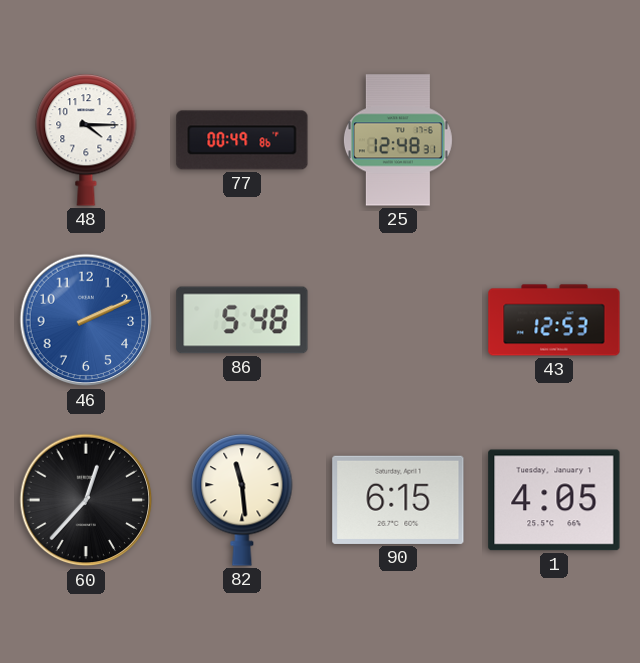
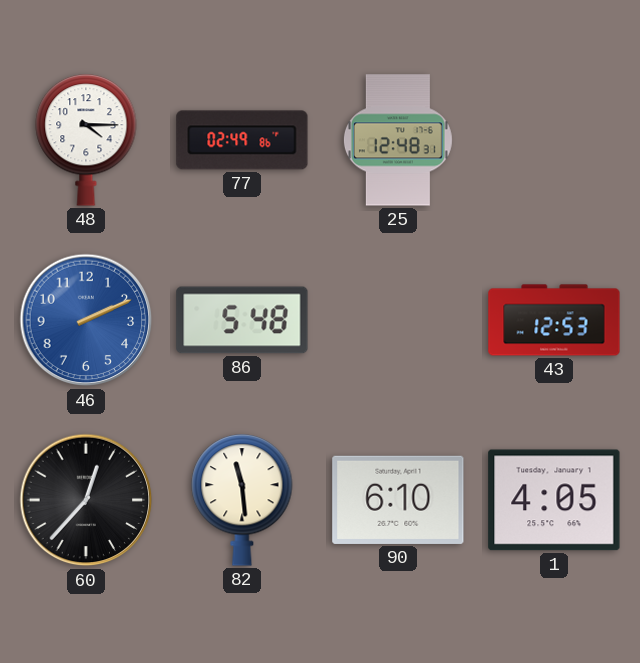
77: 00:49 -> 02:49
90: 6:15 -> 6:10
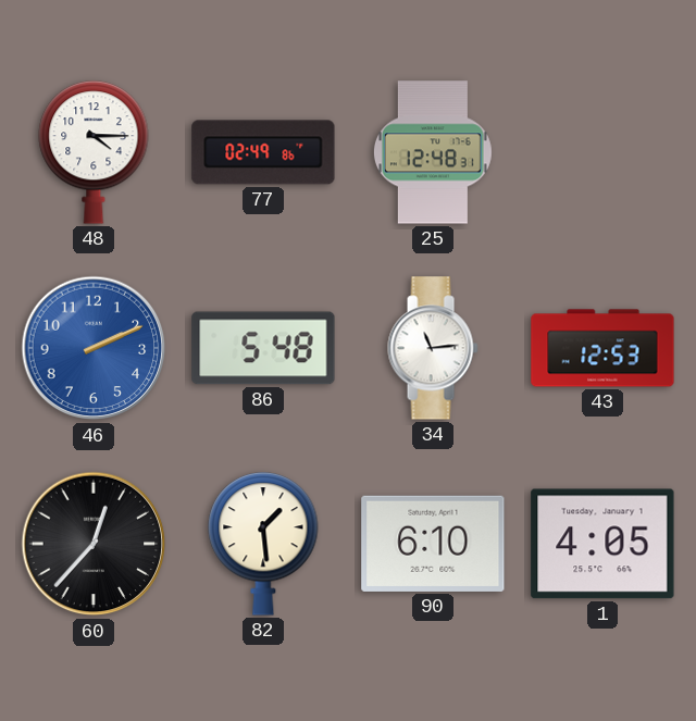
34: none -> 11:14
82: 11:29 -> 1:29
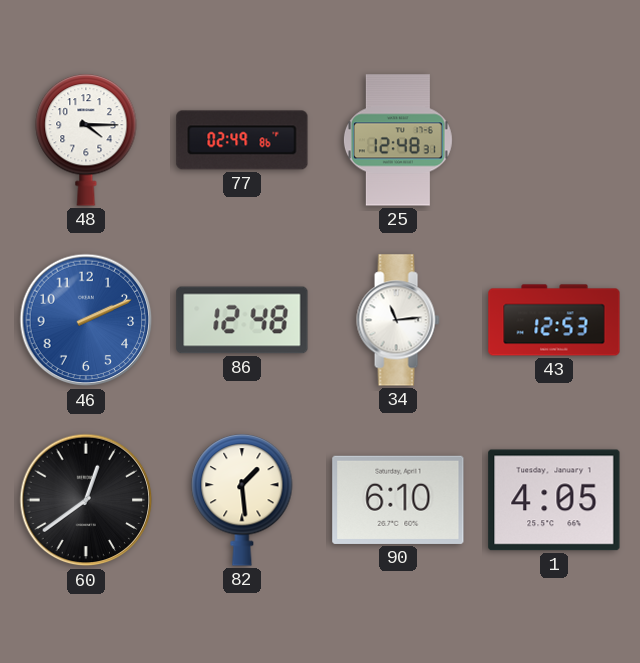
86: 5:48 -> 12:48
60: 12:37 -> 12:39
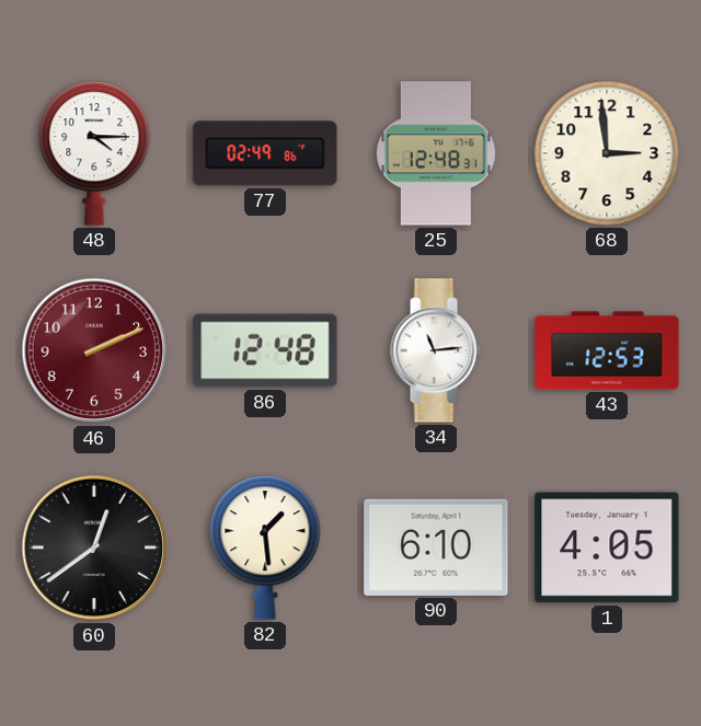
68: none -> 2:59
46 dial: blue -> burgundy
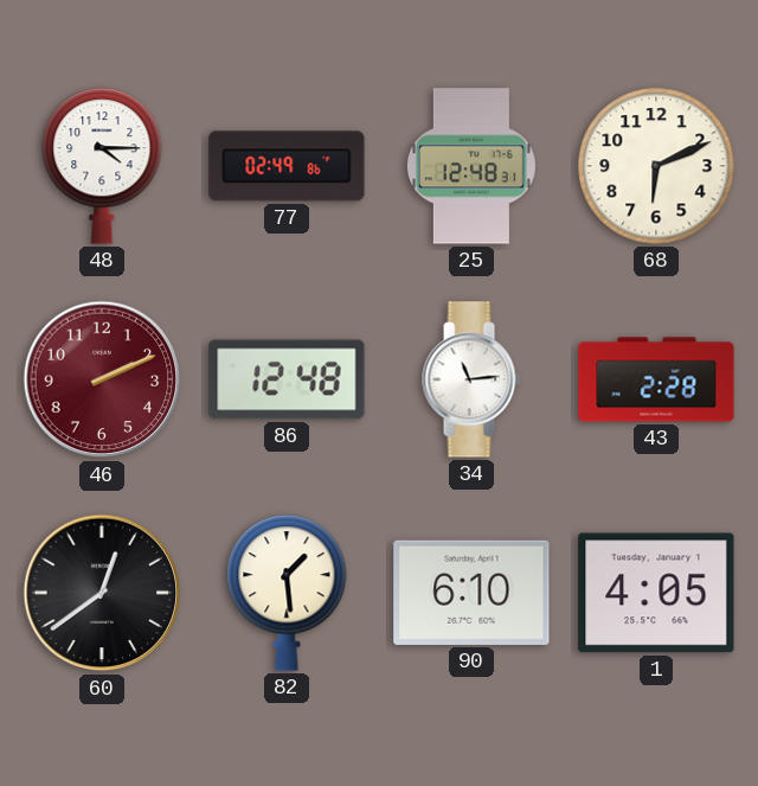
68: 2:59 -> 6:11
43: 12:53 -> 2:28
